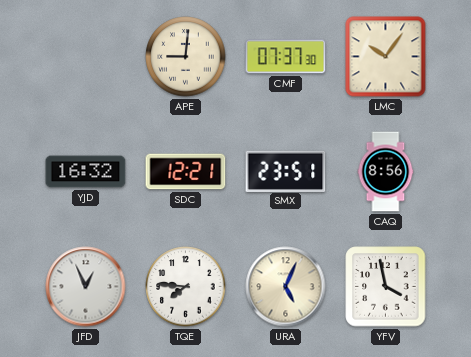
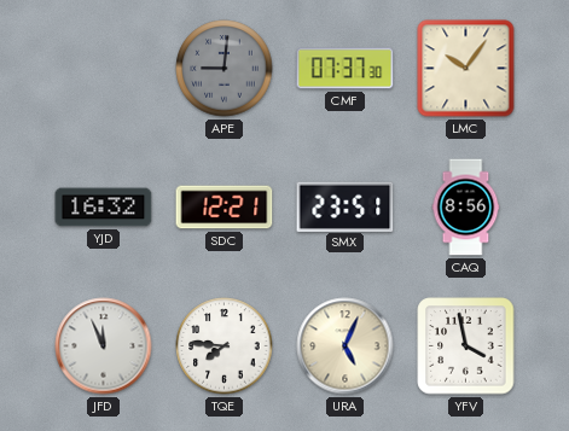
APE dial: cream -> grey
JFD: 12:56 -> 11:56
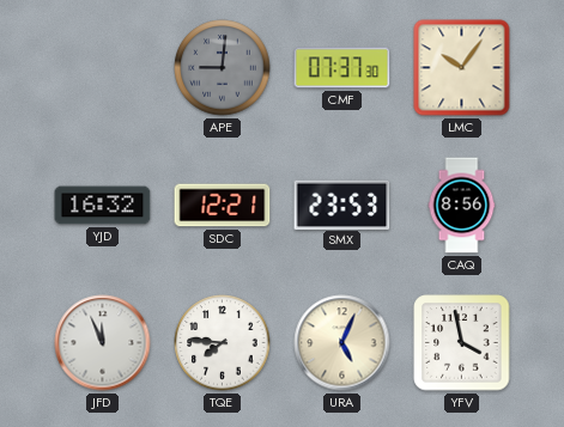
SMX: 23:51 -> 23:53
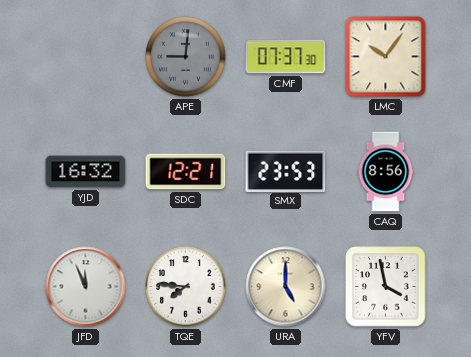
URA: 5:04 -> 5:00
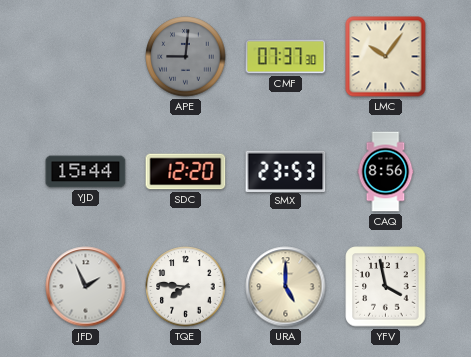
YJD: 16:32 -> 15:44
SDC: 12:21 -> 12:20
JFD: 11:56 -> 1:56
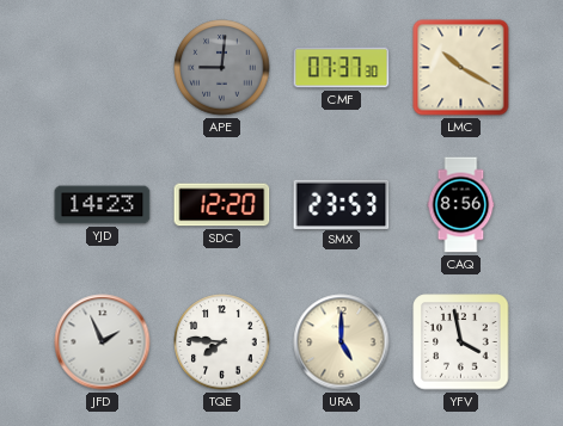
LMC: 10:06 -> 10:20
YJD: 15:44 -> 14:23
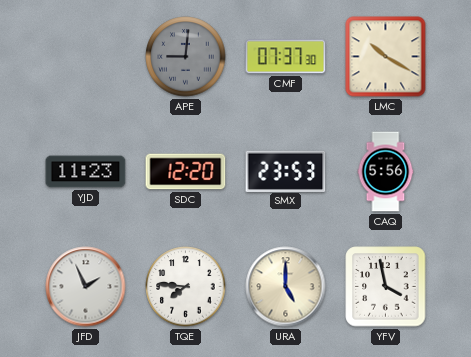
YJD: 14:23 -> 11:23
CAQ: 8:56 -> 5:56
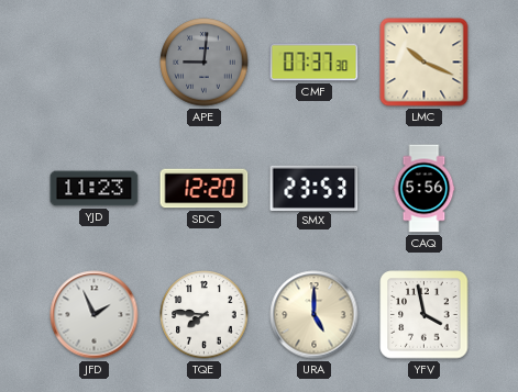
LMC: 10:20 -> 10:19
